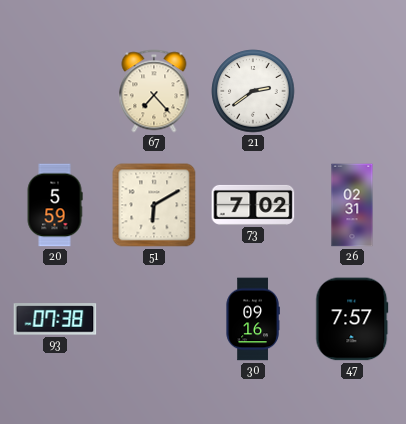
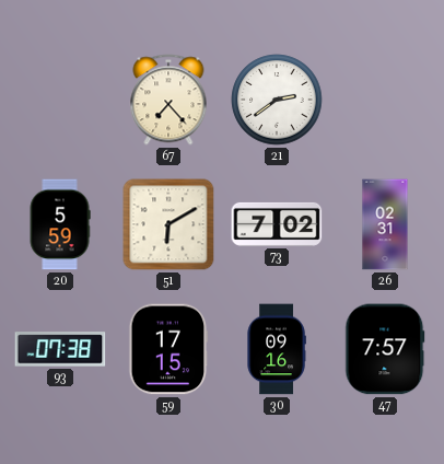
59: none -> 17:15
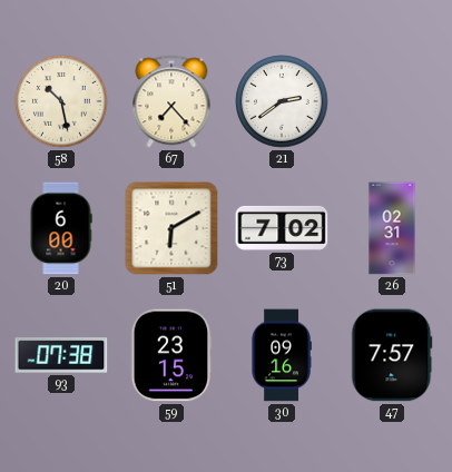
58: none -> 10:28
20: 5:59 -> 6:00
59: 17:15 -> 23:15
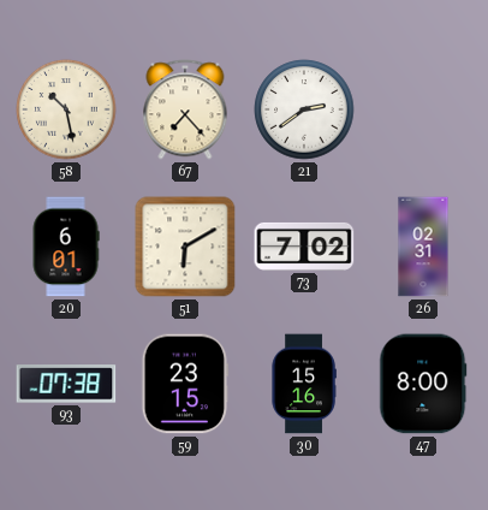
20: 6:00 -> 6:01
30: 09:16 -> 15:16
47: 7:57 -> 8:00
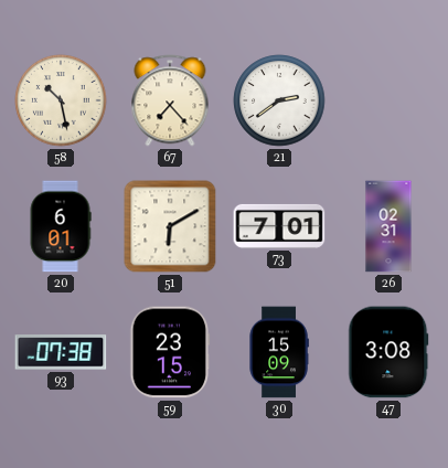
73: 7:02 -> 7:01
30: 15:16 -> 15:09
47: 8:00 -> 3:08
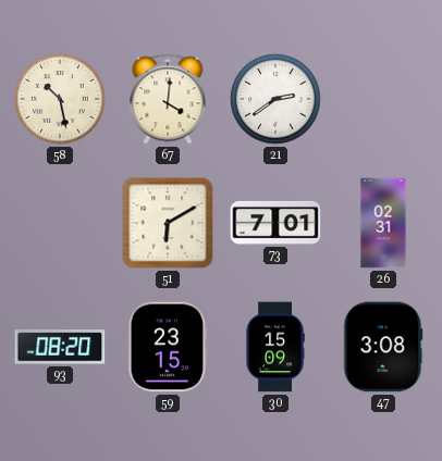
67: 7:23 -> 4:01
20: 6:01 -> none
93: 07:38 -> 08:20
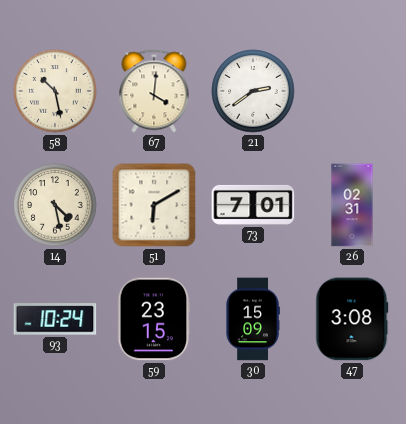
14: none -> 4:28
93: 08:20 -> 10:24
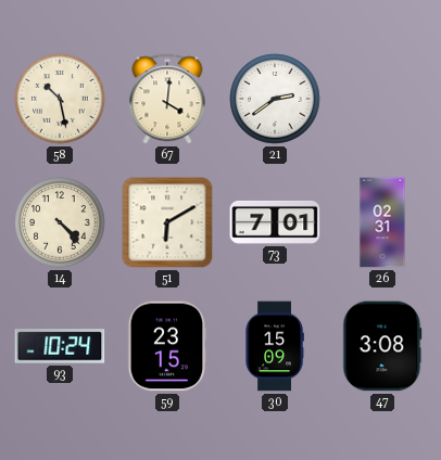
14: 4:28 -> 4:23
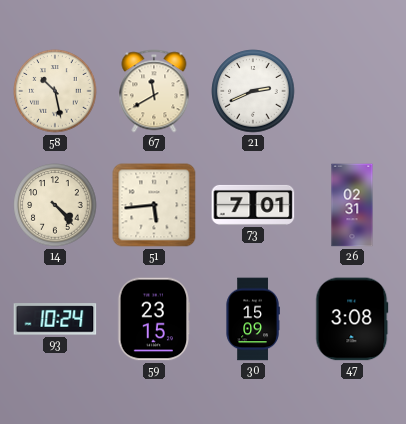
67: 4:01 -> 11:40
21: 2:39 -> 2:41
51: 6:10 -> 5:44
